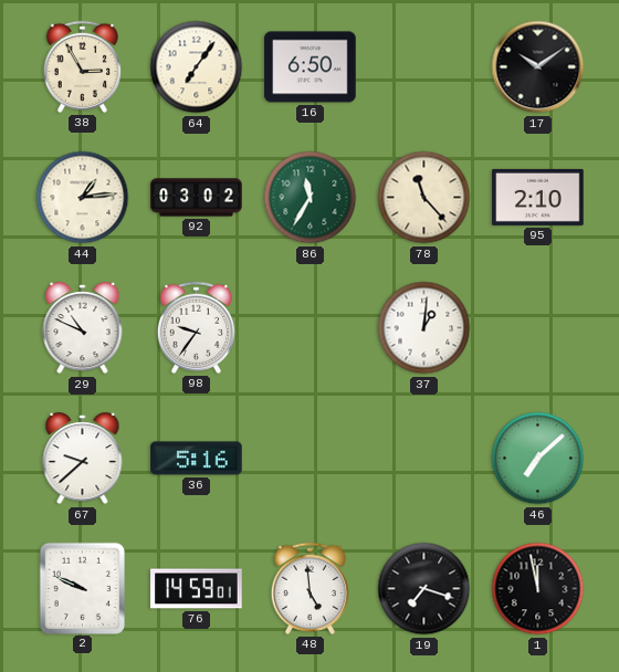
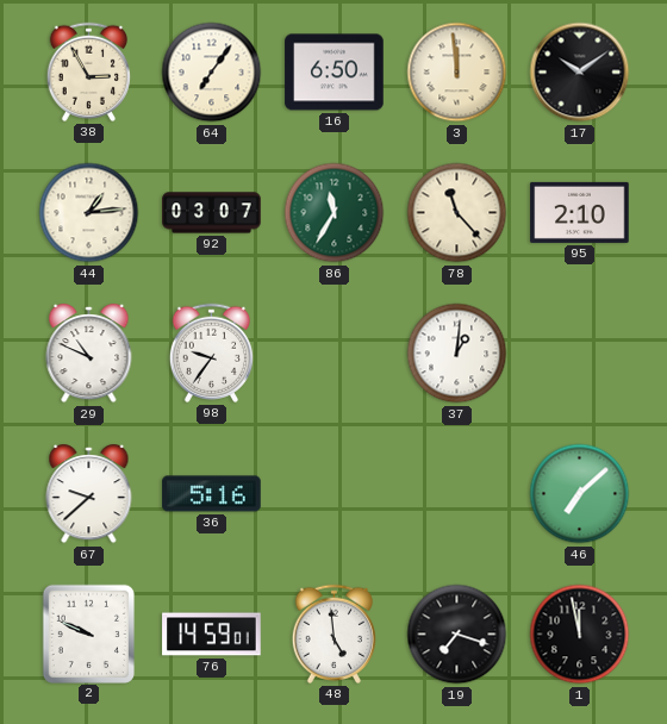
3: none -> 11:59
92: 03:02 -> 03:07
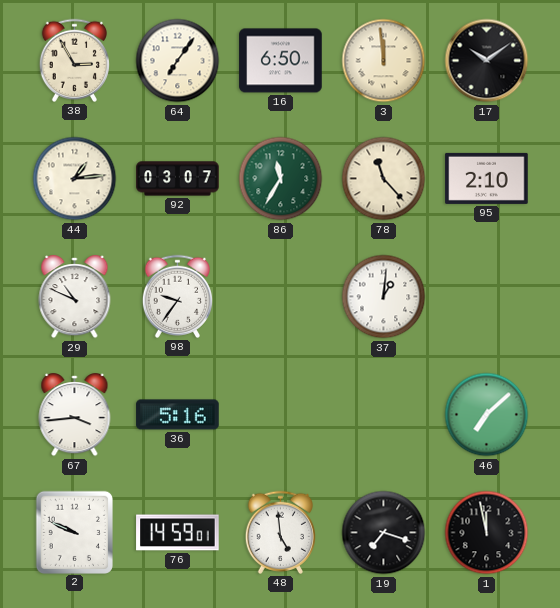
67: 9:38 -> 3:44
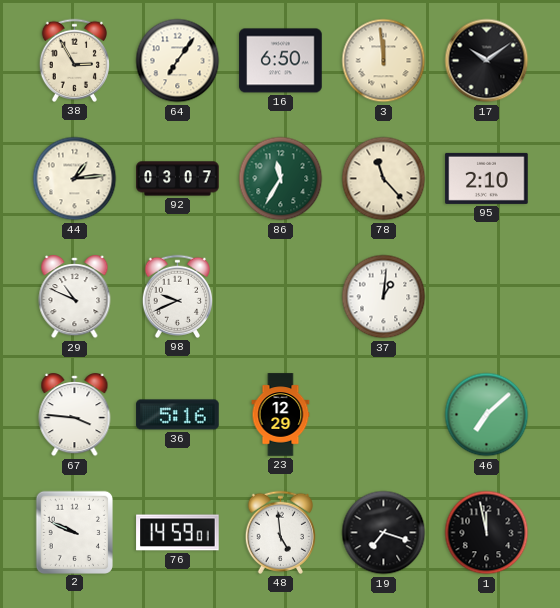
98: 9:36 -> 9:41
67: 3:44 -> 3:46
23: none -> 12:29
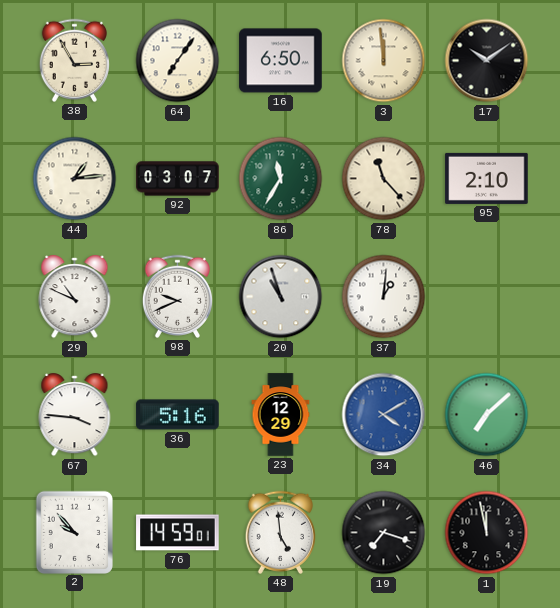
20: none -> 10:57
34: none -> 4:10
2: 9:49 -> 9:53
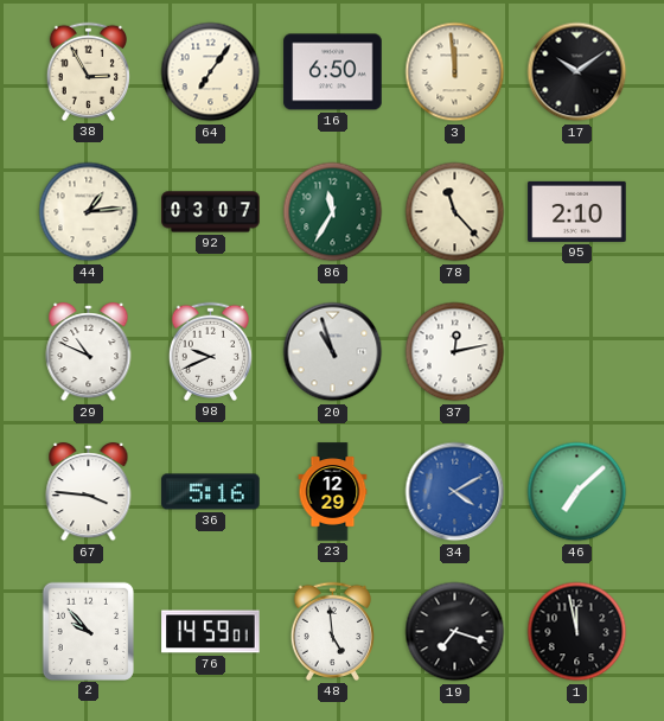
37: 1:01 -> 12:13
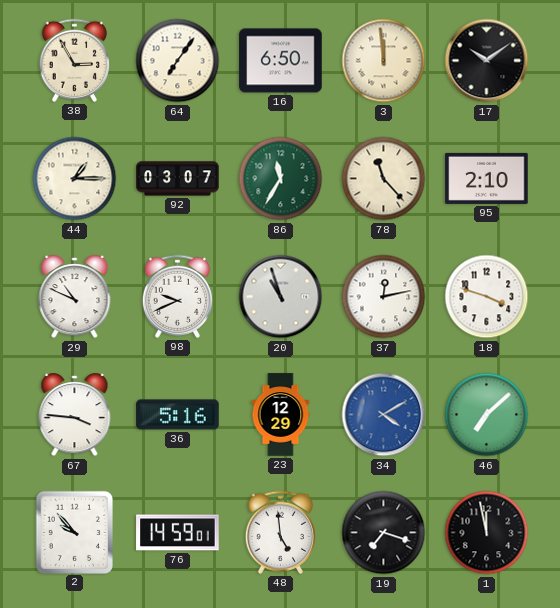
44: 1:14 -> 1:15
18: none -> 3:48
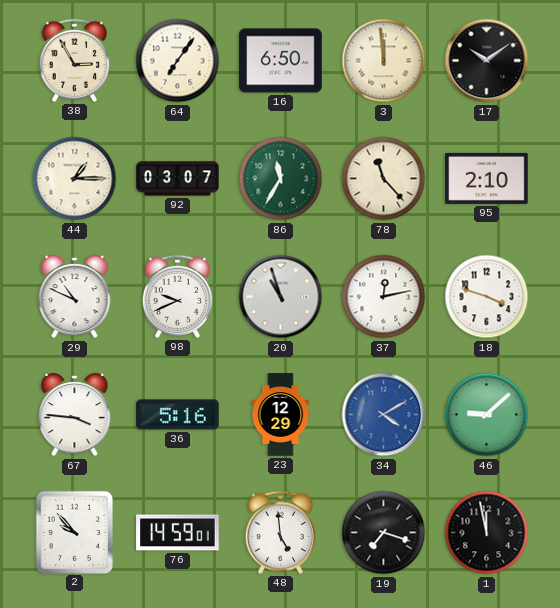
46: 7:08 -> 9:08
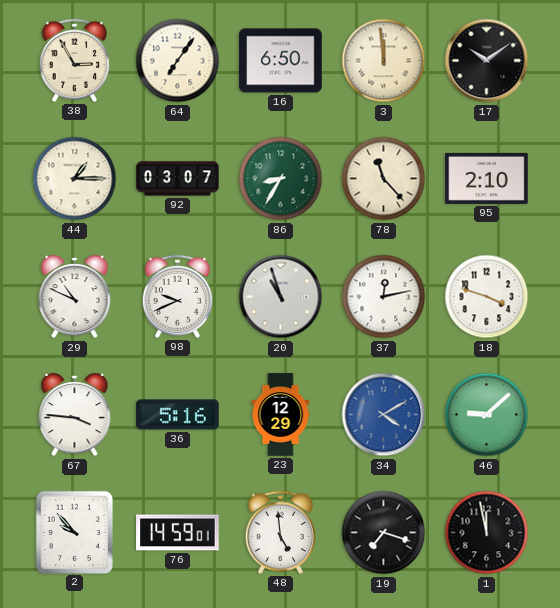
86: 11:35 -> 8:35
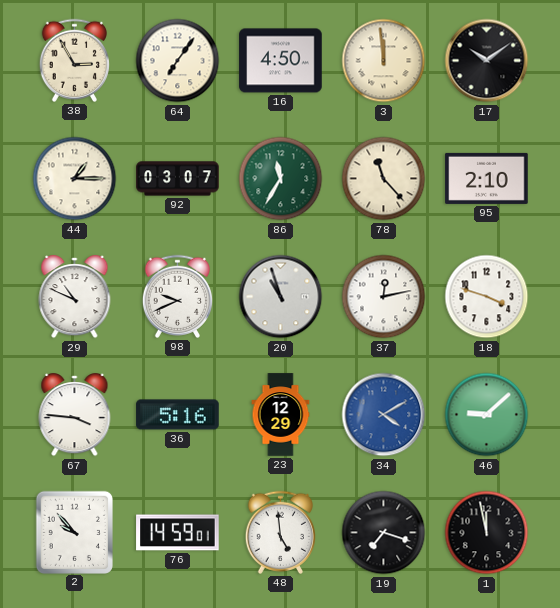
16: 6:50 -> 4:50
86: 8:35 -> 11:35
